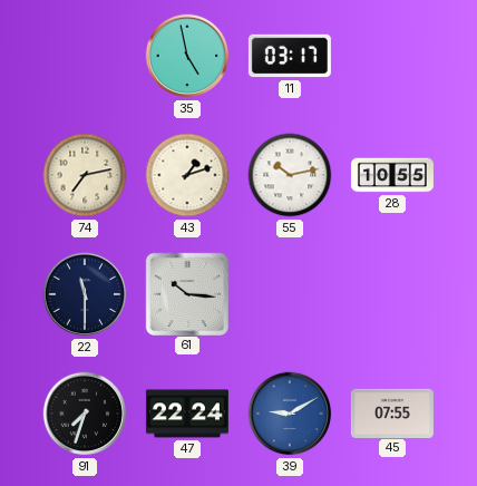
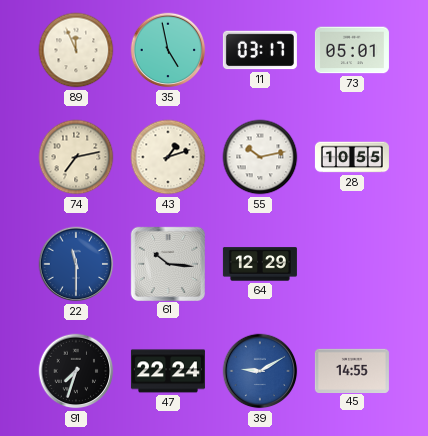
89: none -> 11:56
73: none -> 05:01
22 dial: navy -> blue
64: none -> 12:29
45: 07:55 -> 14:55
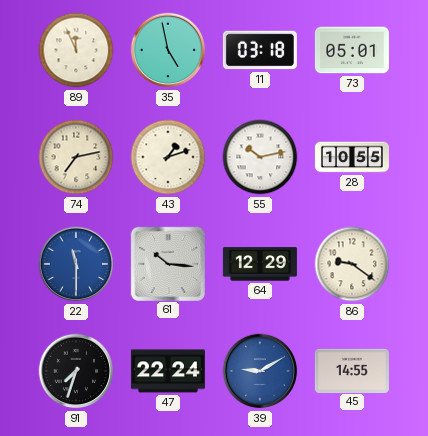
11: 03:17 -> 03:18
86: none -> 9:21
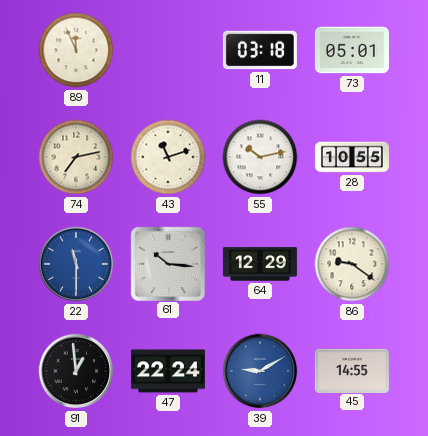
35: 4:58 -> none
43: 1:12 -> 11:12
91: 7:33 -> 12:59
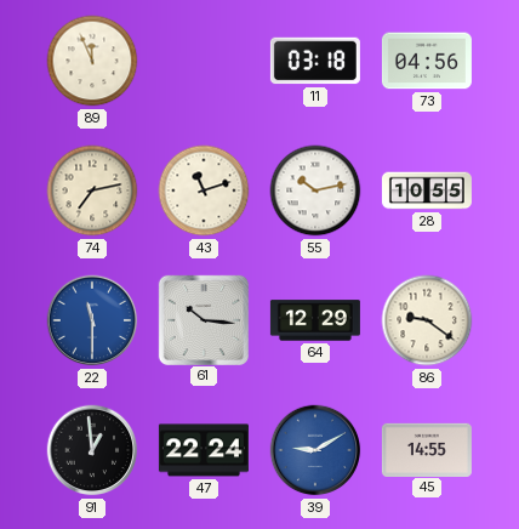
73: 05:01 -> 04:56
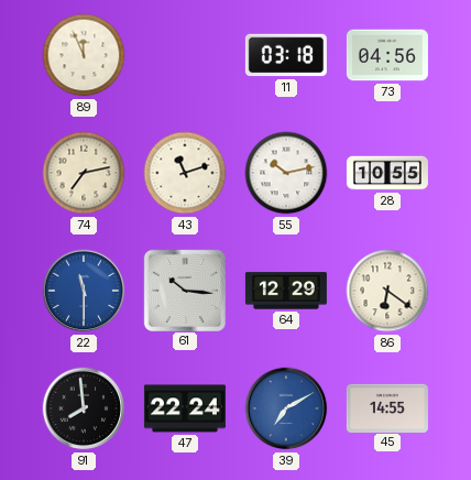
86: 9:21 -> 6:21
91: 12:59 -> 7:59
39: 9:10 -> 7:10
